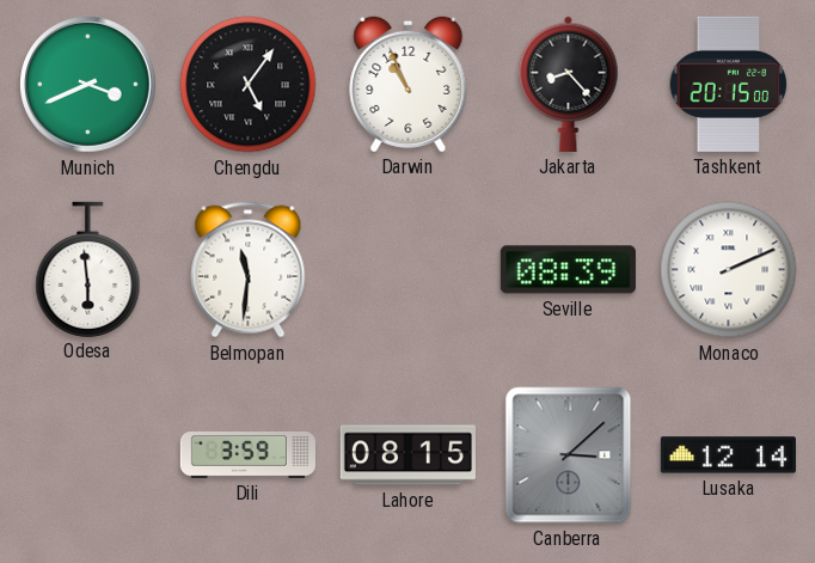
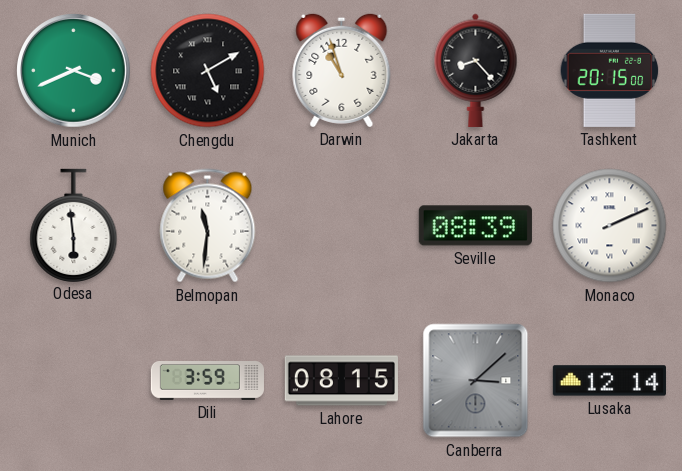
Chengdu: 5:06 -> 5:10
Darwin: 10:56 -> 10:57
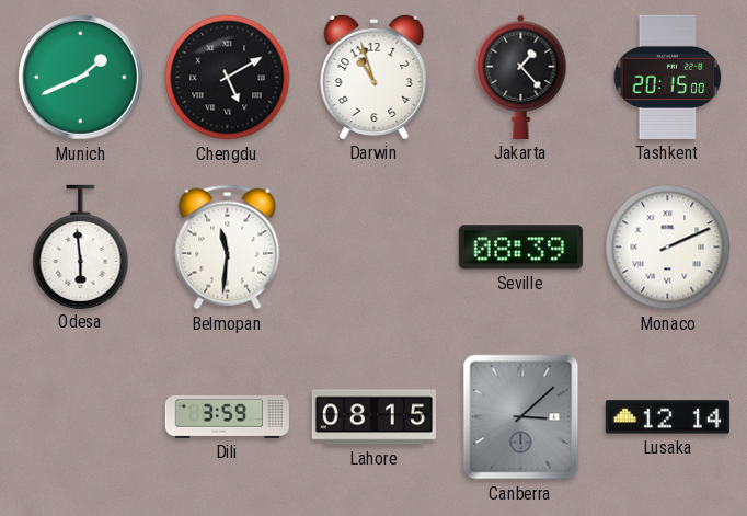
Munich: 3:41 -> 1:41
Jakarta: 8:23 -> 1:23
